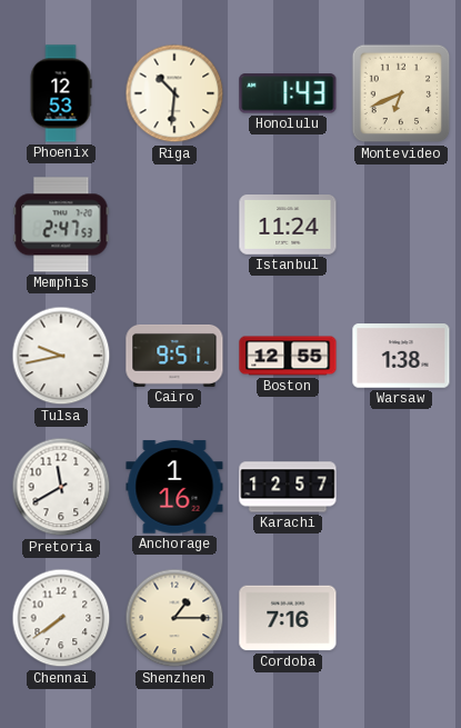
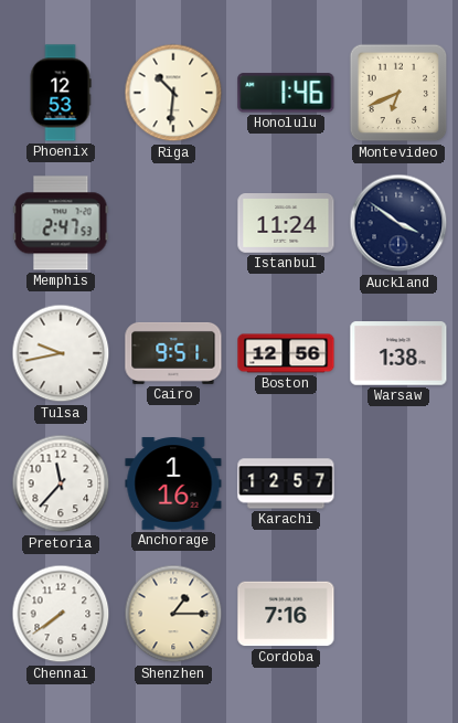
Honolulu: 1:43 -> 1:46
Auckland: none -> 3:51
Boston: 12:55 -> 12:56
Pretoria: 11:40 -> 11:37
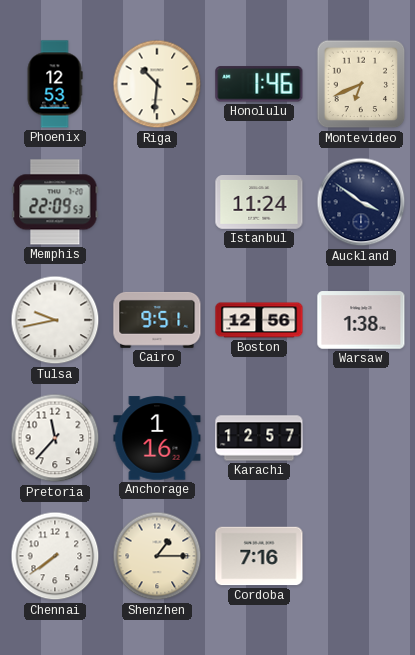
Memphis: 2:47 -> 22:09
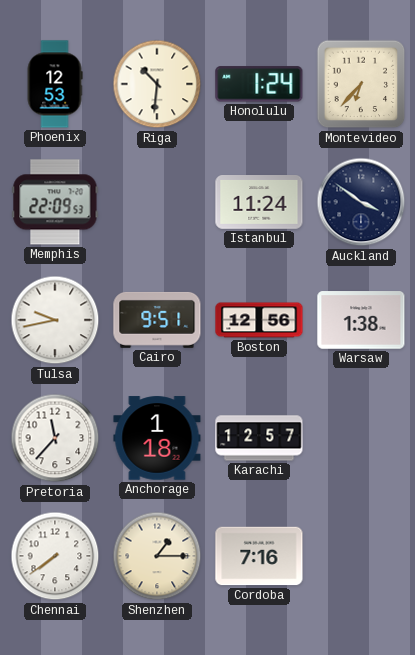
Honolulu: 1:46 -> 1:24
Montevideo: 6:41 -> 6:37
Anchorage: 1:16 -> 1:18
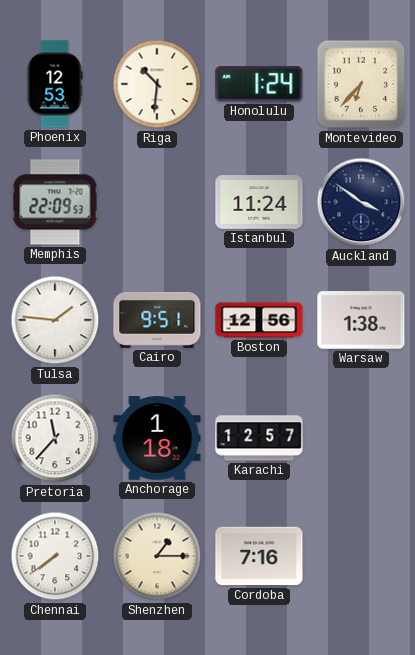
Tulsa: 9:43 -> 1:46
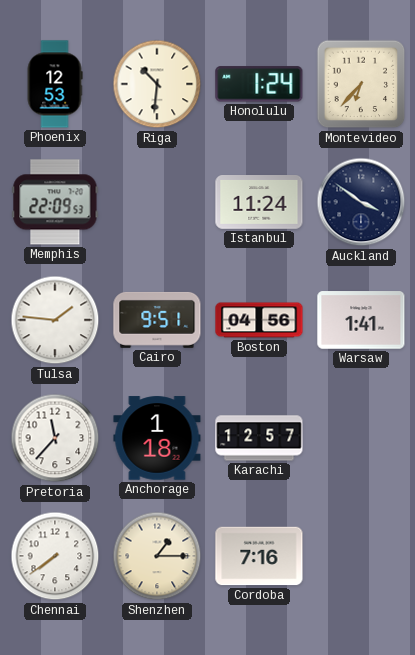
Boston: 12:56 -> 04:56
Warsaw: 1:38 -> 1:41
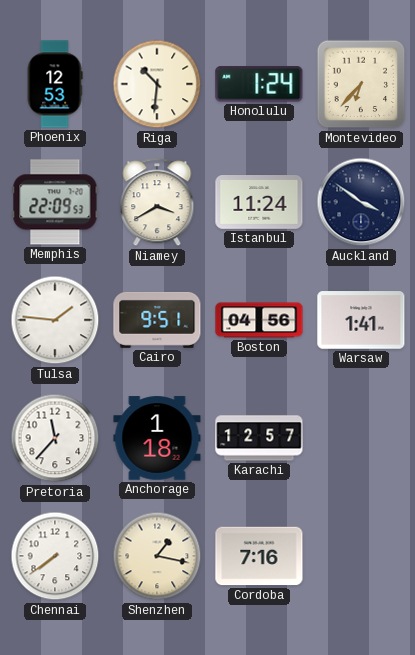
Niamey: none -> 3:40
Shenzhen: 1:15 -> 1:17
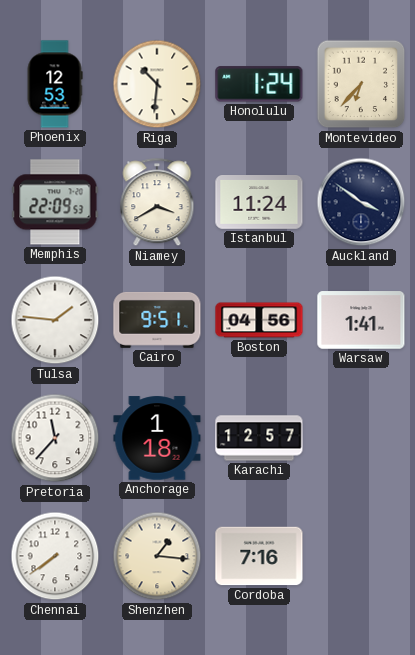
Shenzhen: 1:17 -> 1:16
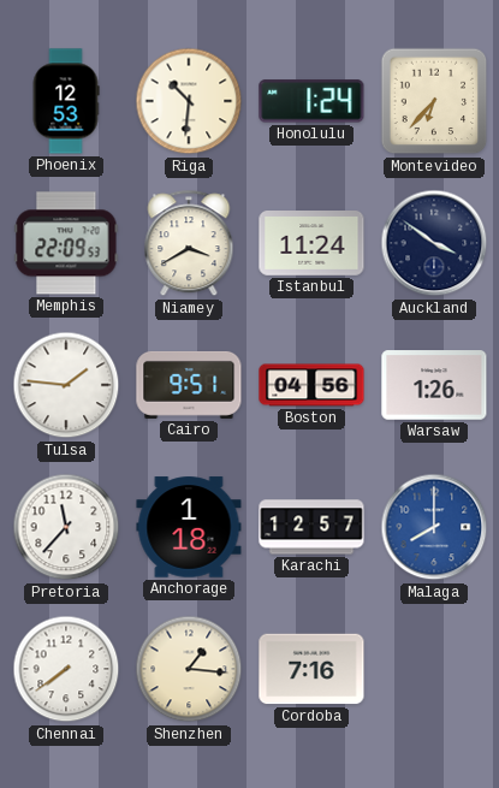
Warsaw: 1:41 -> 1:26
Malaga: none -> 8:00
